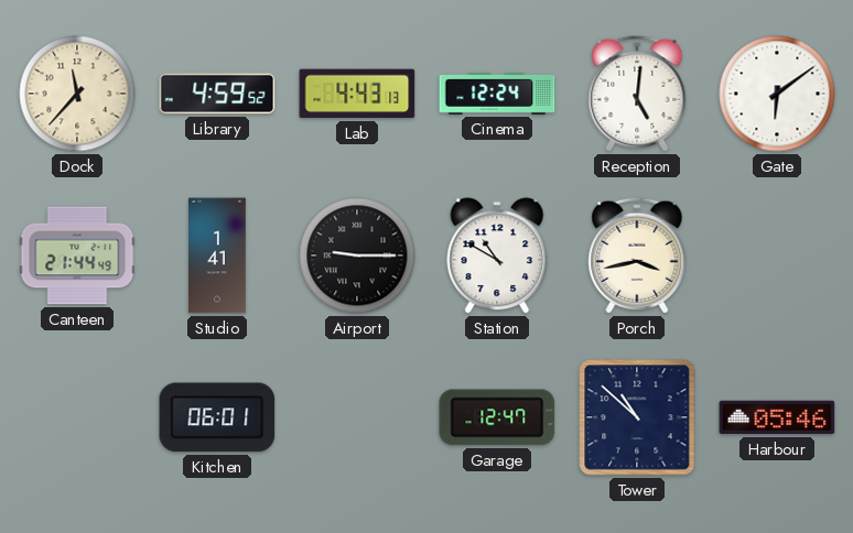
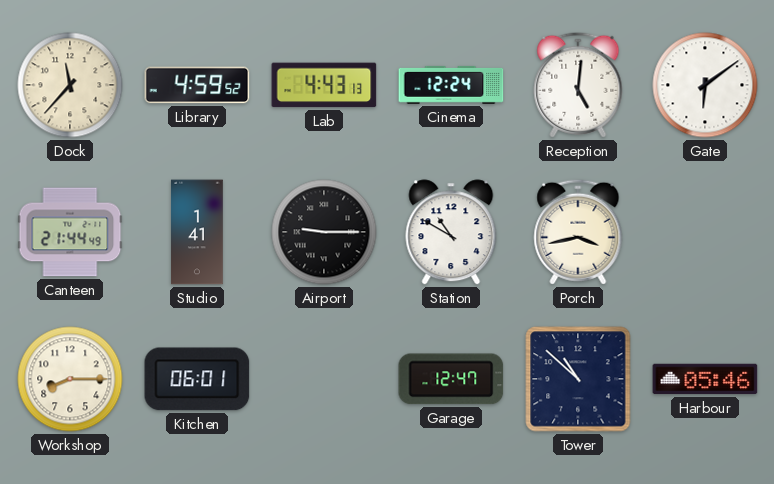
Workshop: none -> 8:15
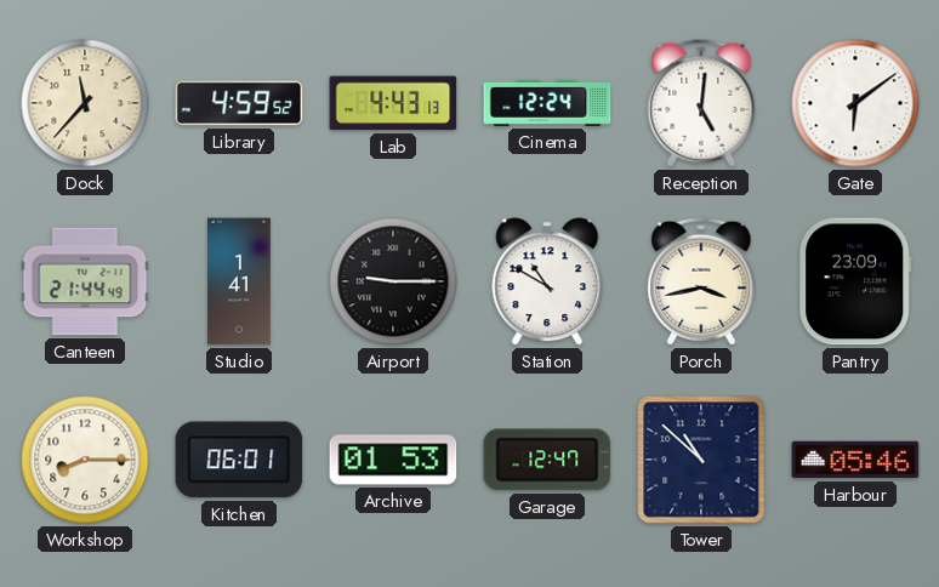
Pantry: none -> 23:09
Archive: none -> 01:53
